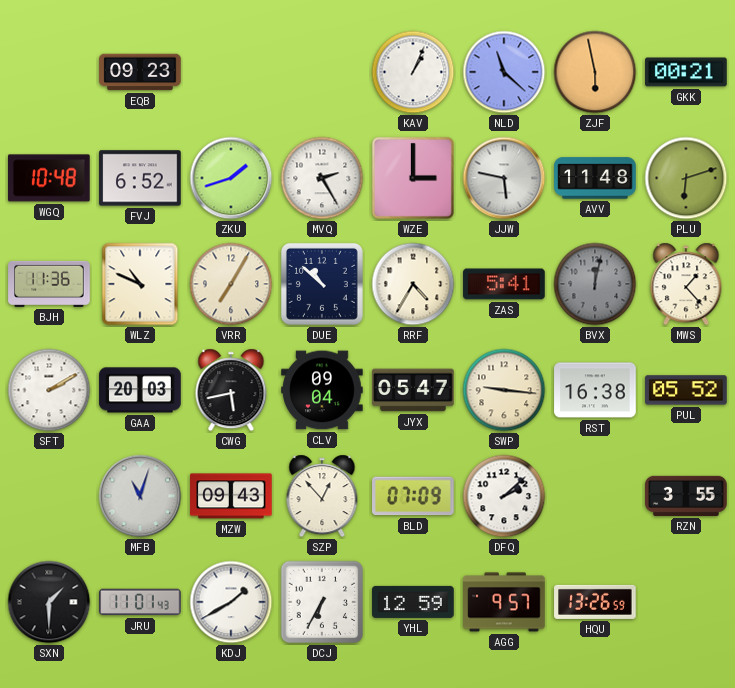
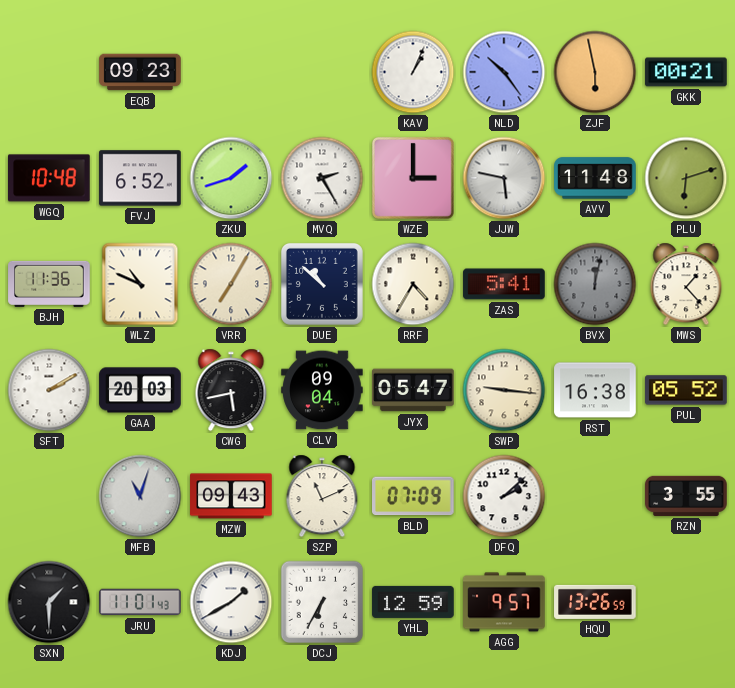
NLD: 11:22 -> 10:24
SZP: 12:53 -> 11:11
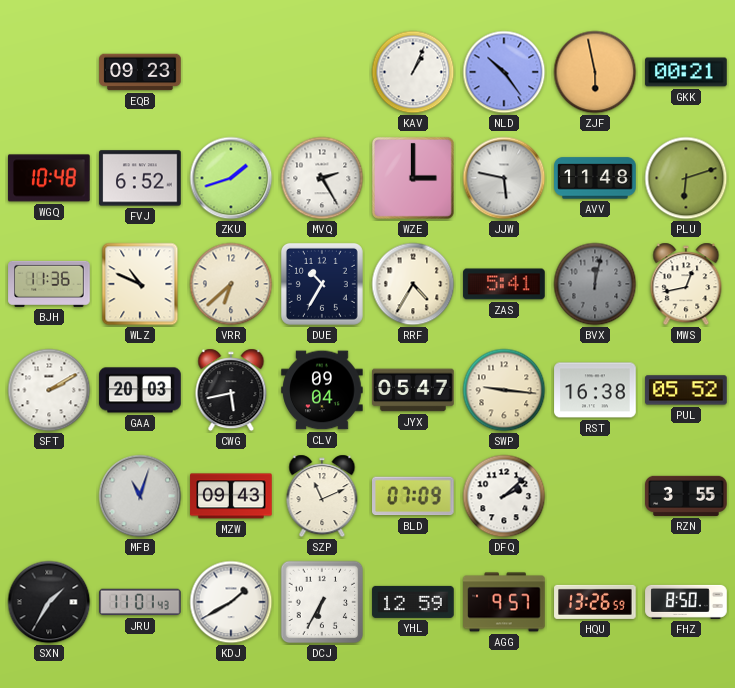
VRR: 7:05 -> 6:38
DUE: 10:52 -> 10:35
MWS: 1:23 -> 12:43
SXN: 1:30 -> 1:35
FHZ: none -> 8:50
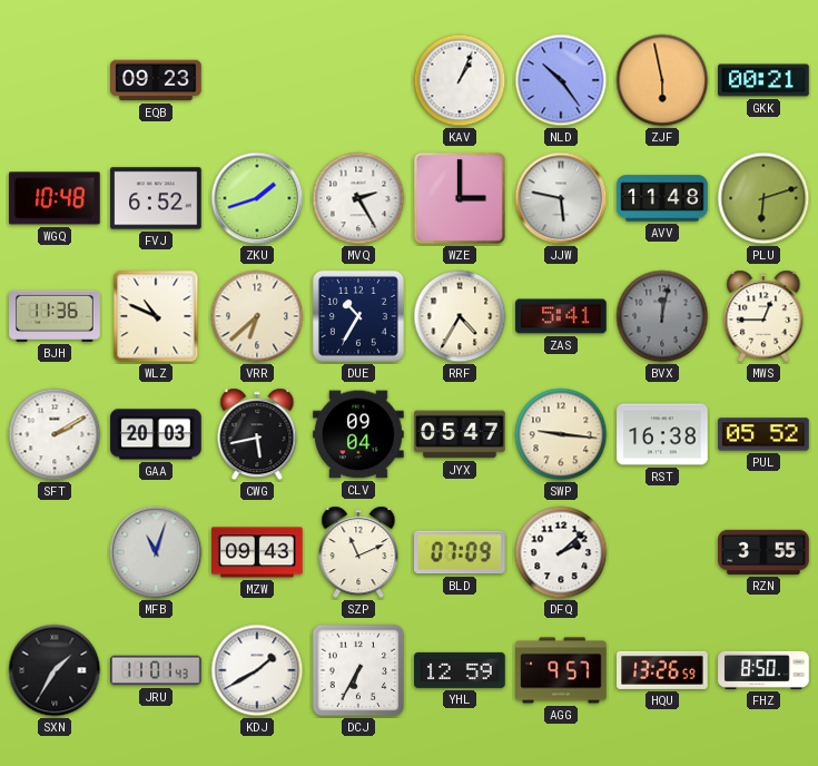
MWS: 12:43 -> 12:45
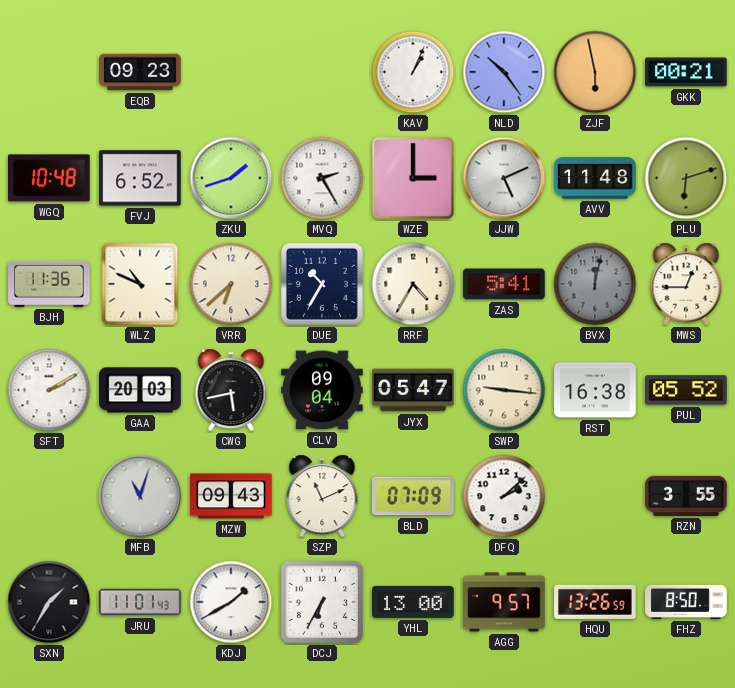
JJW: 5:47 -> 5:11
YHL: 12:59 -> 13:00
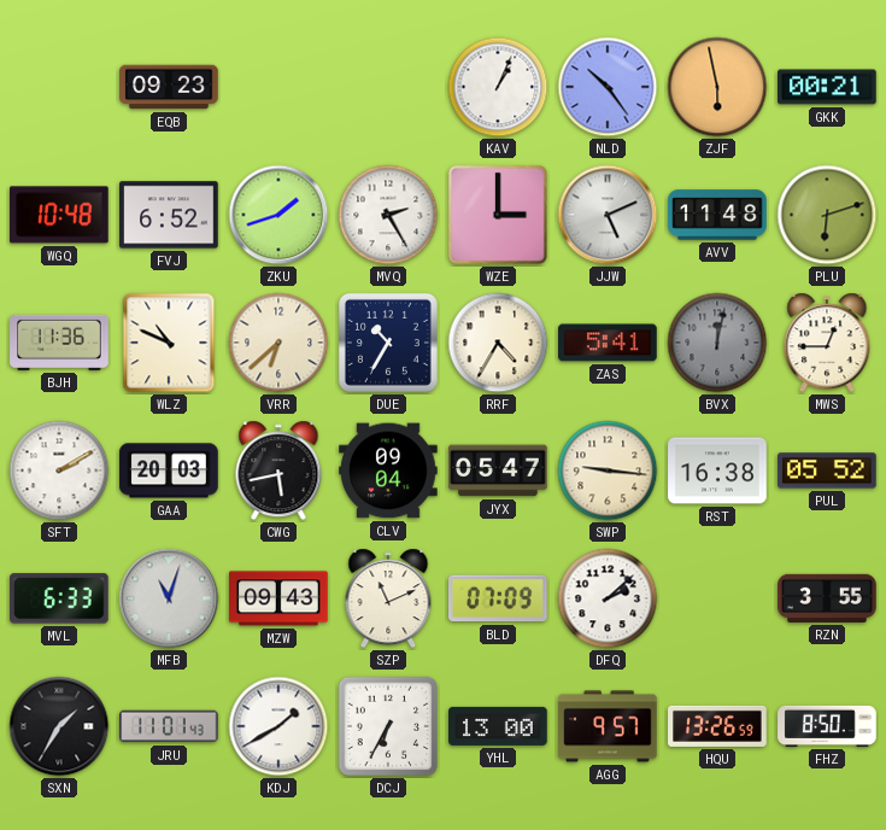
MVL: none -> 6:33
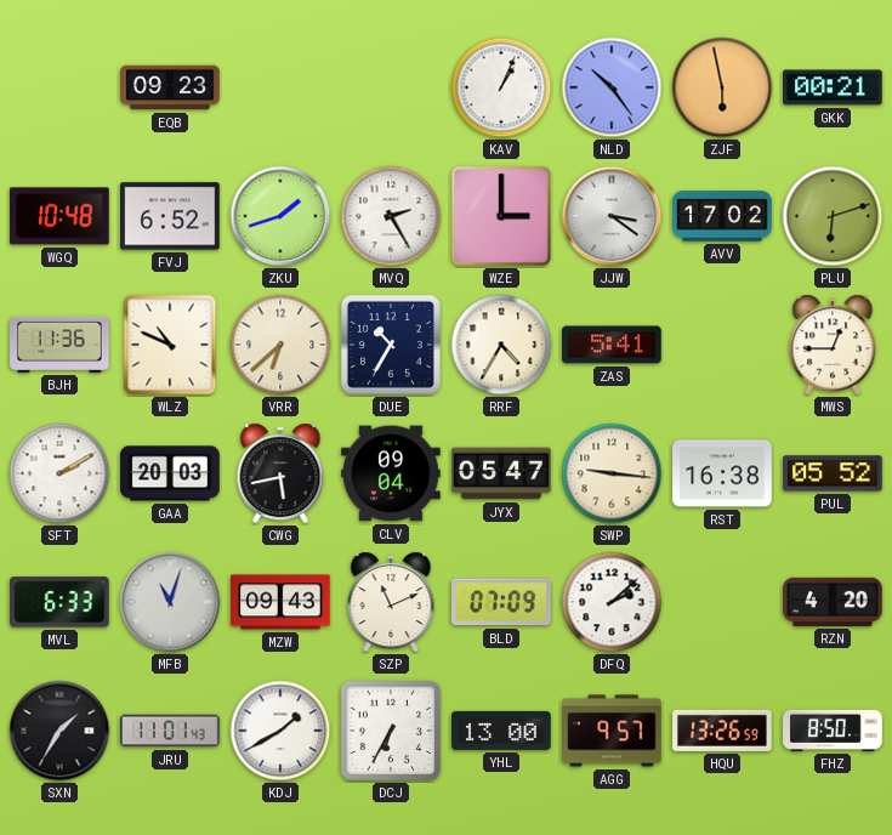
JJW: 5:11 -> 3:21
AVV: 11:48 -> 17:02
BVX: 12:02 -> none
RZN: 3:55 -> 4:20
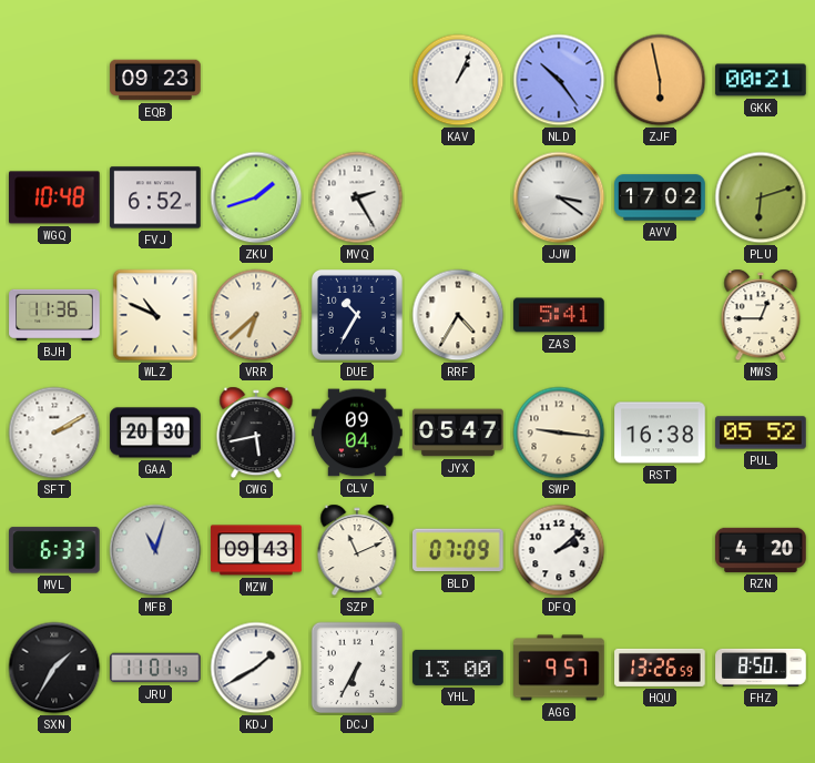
WZE: 3:00 -> none
GAA: 20:03 -> 20:30
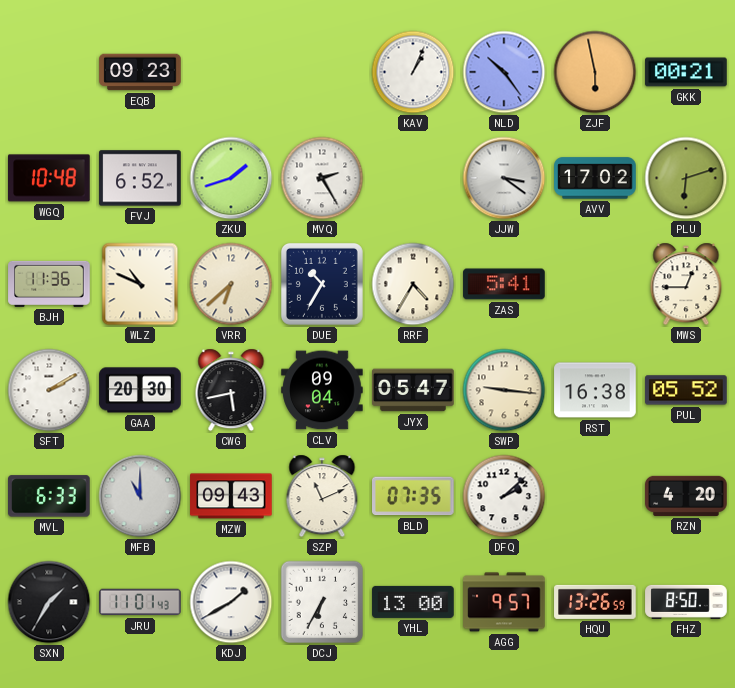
MFB: 11:03 -> 11:00
BLD: 07:09 -> 07:35
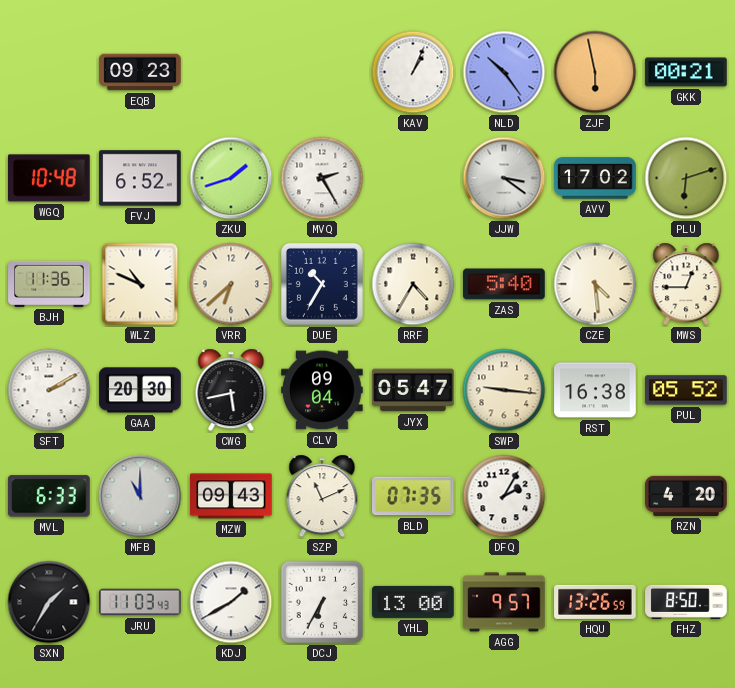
ZAS: 5:41 -> 5:40
CZE: none -> 4:29
DFQ: 2:08 -> 2:05
JRU: 11:01 -> 11:03
